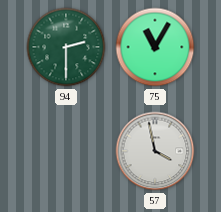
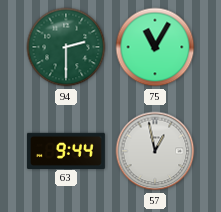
63: none -> 9:44
57: 3:58 -> 12:58
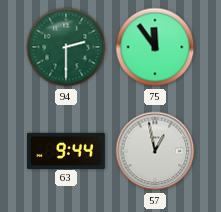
75: 11:05 -> 11:54
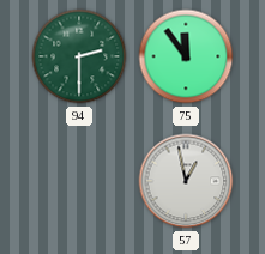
63: 9:44 -> none
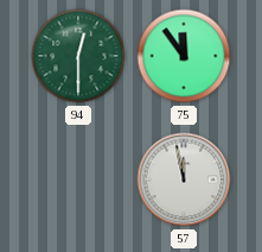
94: 2:30 -> 12:30
57: 12:58 -> 11:58
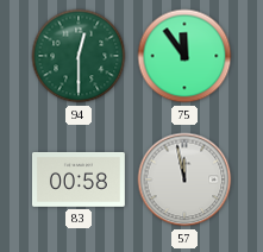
83: none -> 00:58
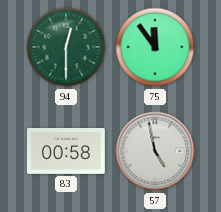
57: 11:58 -> 4:58
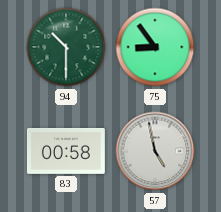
94: 12:30 -> 10:30
75: 11:54 -> 8:54
